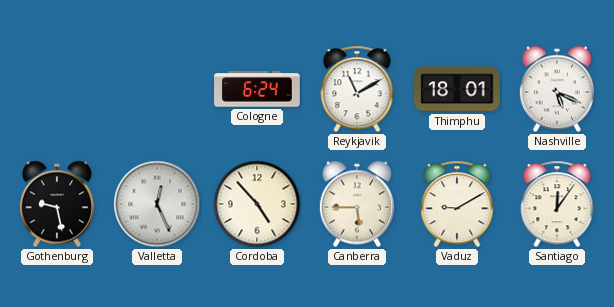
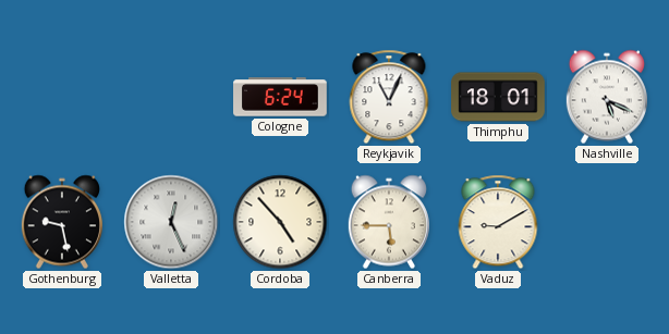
Reykjavik: 11:10 -> 11:04
Santiago: 12:06 -> none
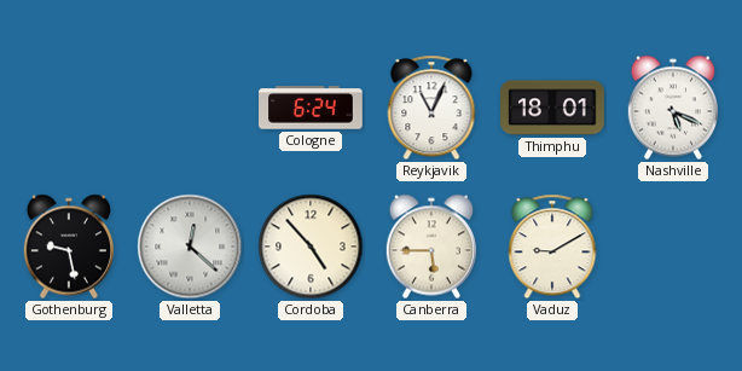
Valletta: 12:26 -> 12:22
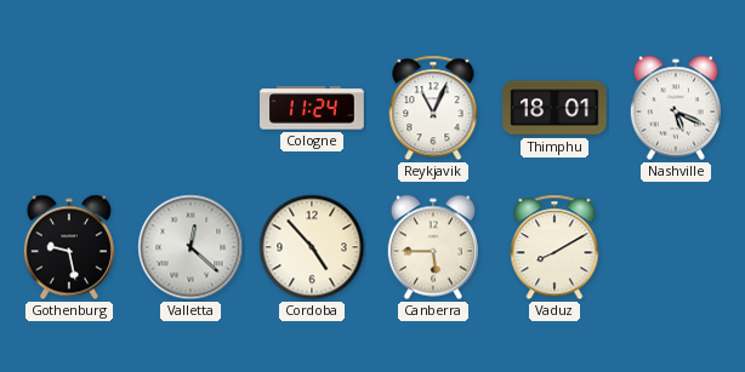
Cologne: 6:24 -> 11:24
Vaduz: 9:10 -> 8:10
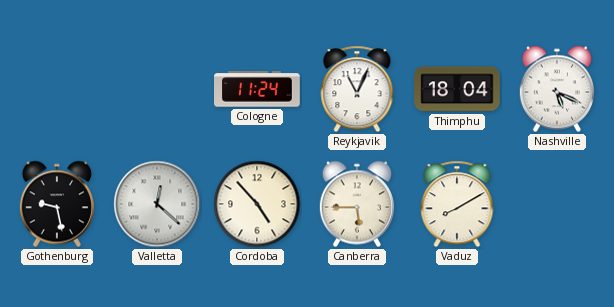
Thimphu: 18:01 -> 18:04
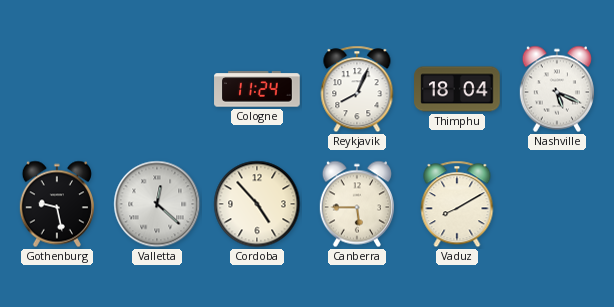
Reykjavik: 11:04 -> 8:04
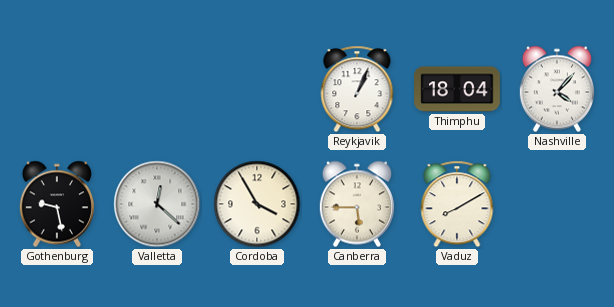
Cologne: 11:24 -> none
Reykjavik: 8:04 -> 1:04
Nashville: 5:19 -> 4:07
Cordoba: 4:53 -> 3:55
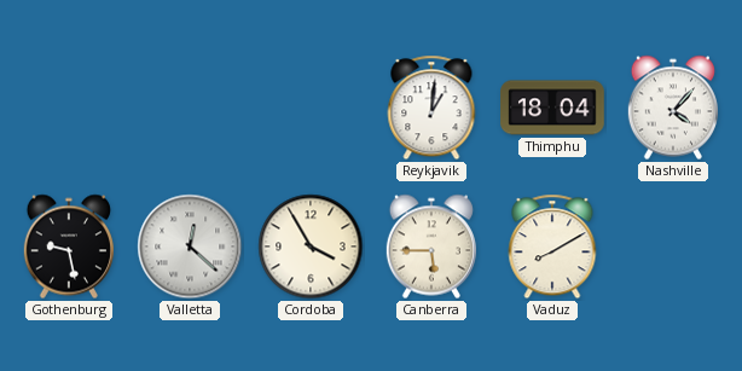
Reykjavik: 1:04 -> 1:01
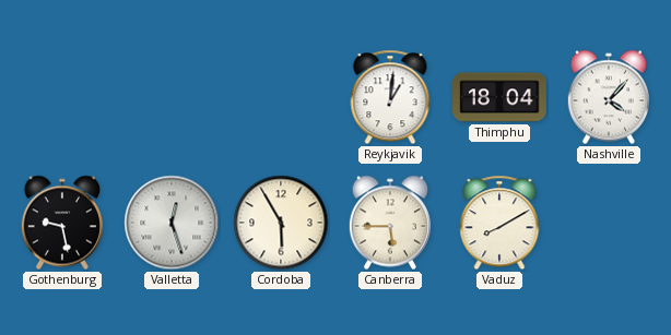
Valletta: 12:22 -> 12:27
Cordoba: 3:55 -> 5:55
